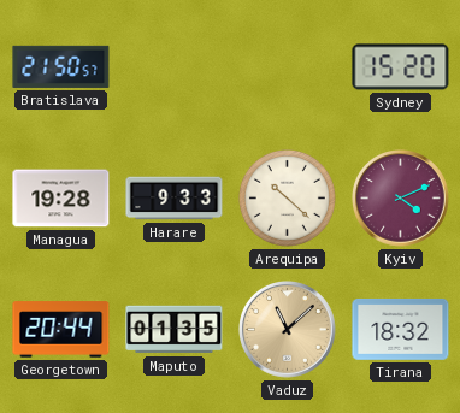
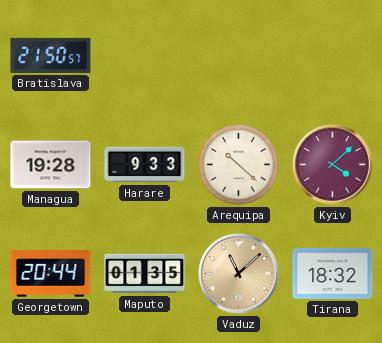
Sydney: 15:20 -> none
Kyiv: 4:11 -> 4:08
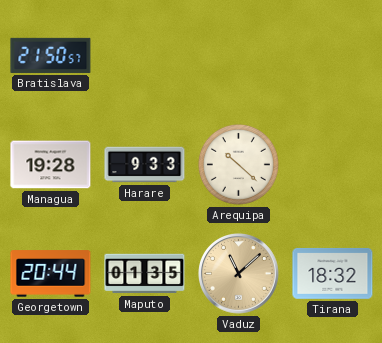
Kyiv: 4:08 -> none
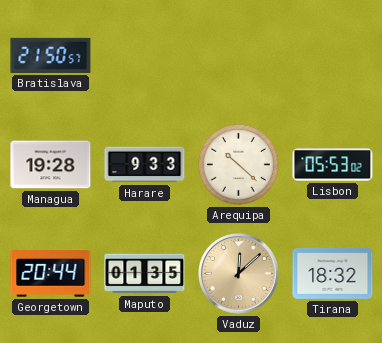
Lisbon: none -> 05:53
Vaduz: 11:08 -> 12:08
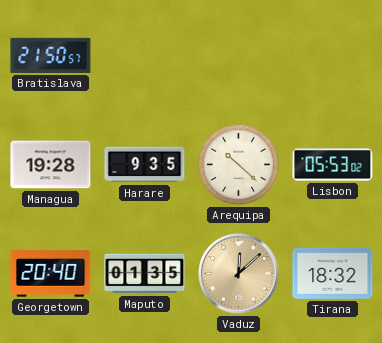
Harare: 9:33 -> 9:35
Georgetown: 20:44 -> 20:40
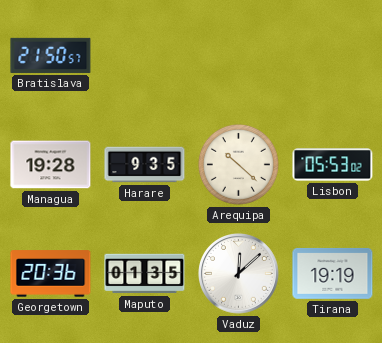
Georgetown: 20:40 -> 20:36
Vaduz dial: champagne -> white
Tirana: 18:32 -> 19:19
